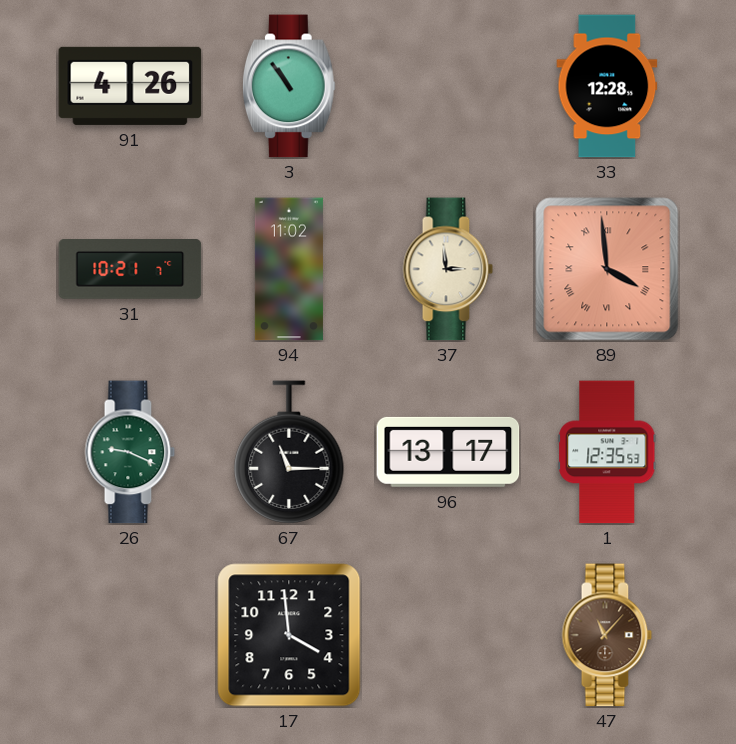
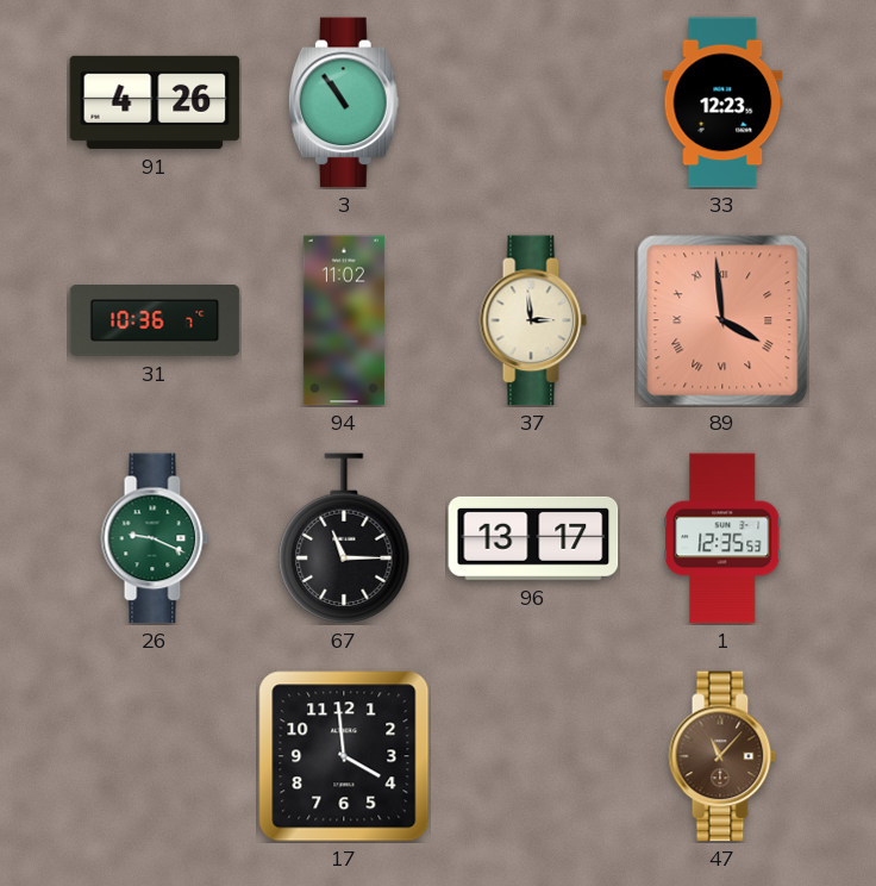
33: 12:28 -> 12:23
31: 10:21 -> 10:36
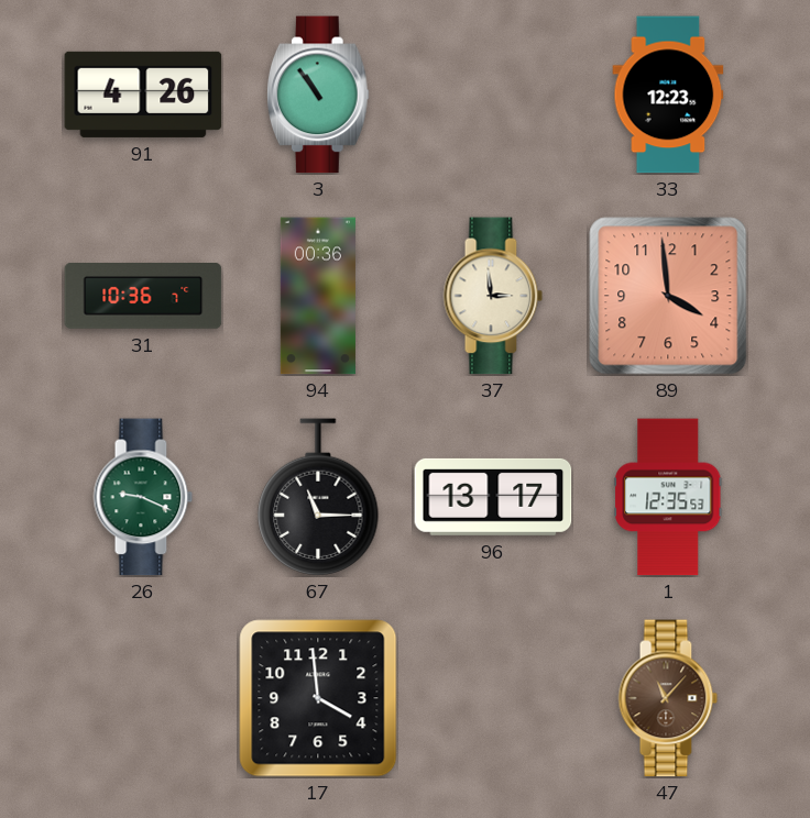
94: 11:02 -> 00:36
89 numerals: Roman -> Arabic
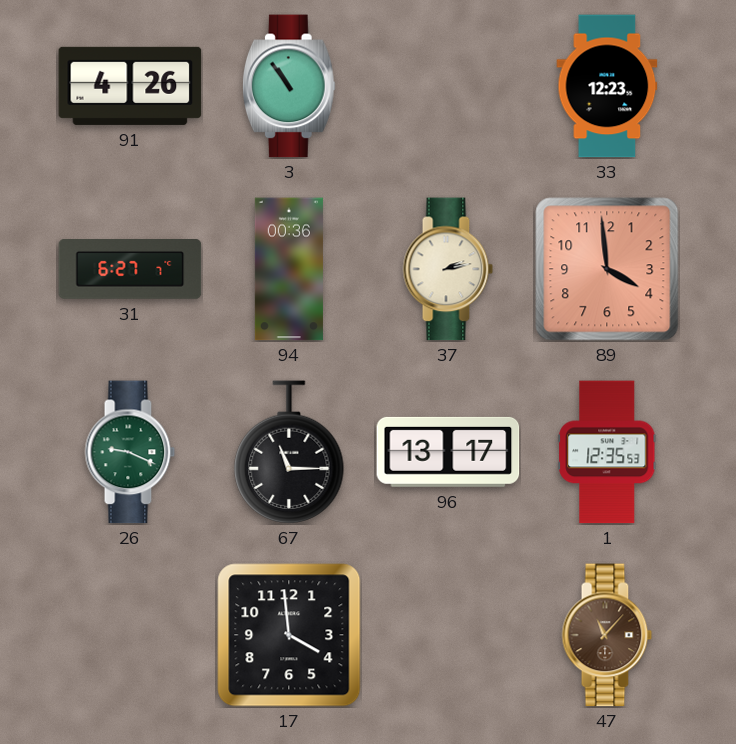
31: 10:36 -> 6:27
37: 2:59 -> 2:13
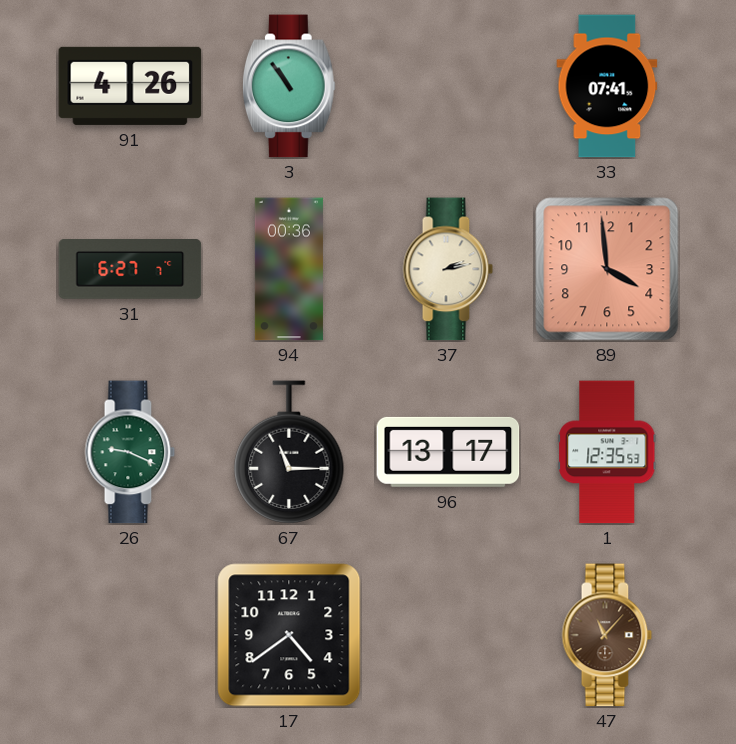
33: 12:23 -> 07:41
17: 3:59 -> 4:39
